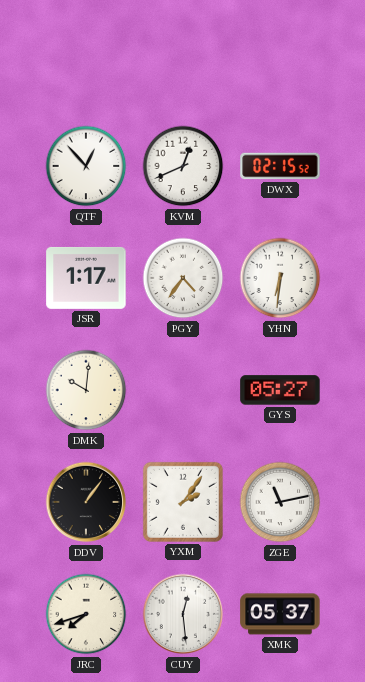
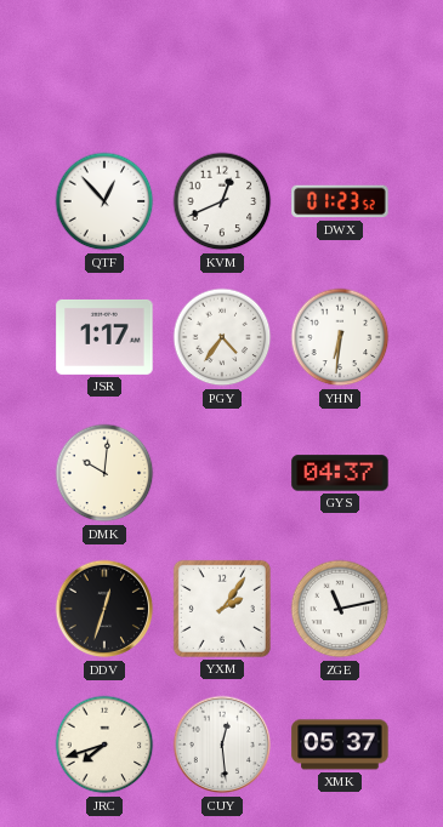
DWX: 02:15 -> 01:23
GYS: 05:27 -> 04:37
DDV: 1:06 -> 12:33
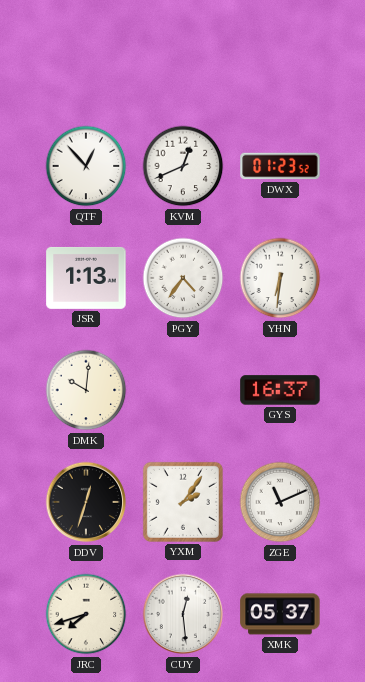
JSR: 1:17 -> 1:13
GYS: 04:37 -> 16:37
ZGE: 11:13 -> 11:11
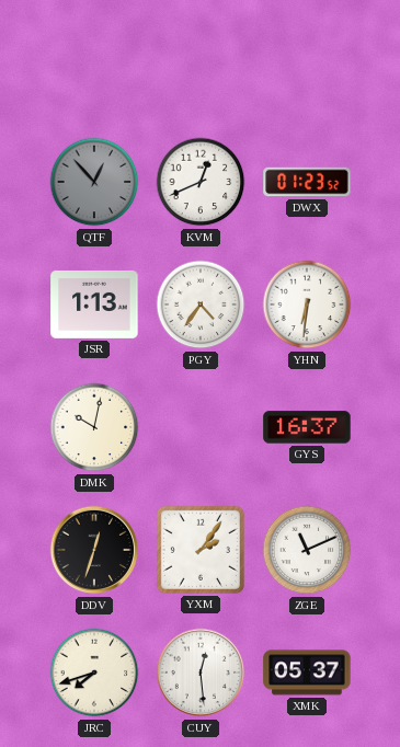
QTF dial: white -> grey
DMK: 10:01 -> 10:02
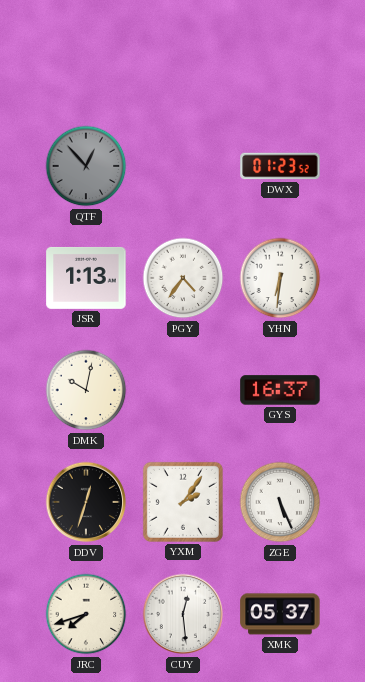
KVM: 12:41 -> none
ZGE: 11:11 -> 5:26
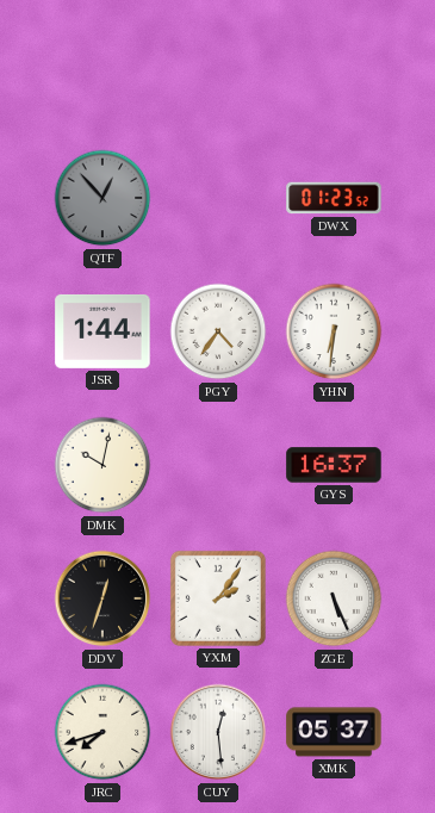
JSR: 1:13 -> 1:44
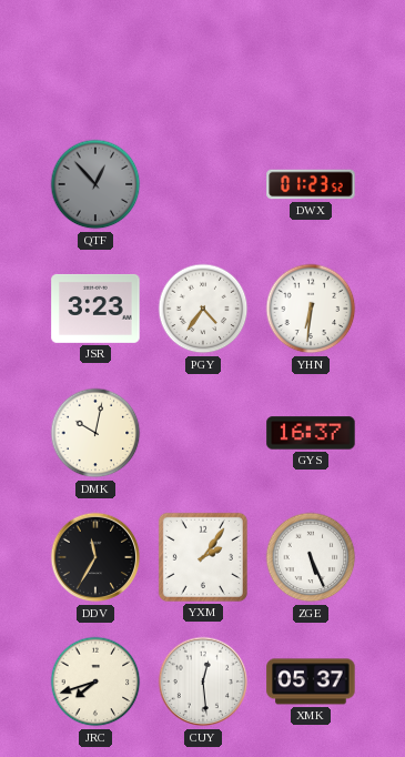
JSR: 1:44 -> 3:23
DDV: 12:33 -> 11:35
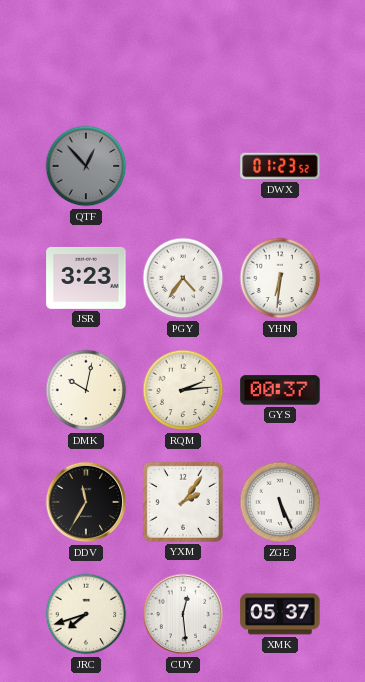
RQM: none -> 2:14
GYS: 16:37 -> 00:37
